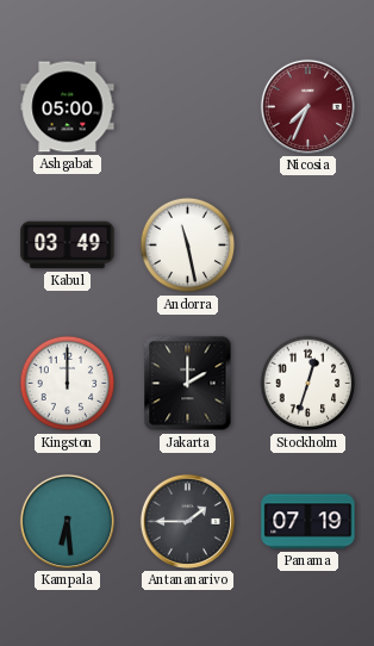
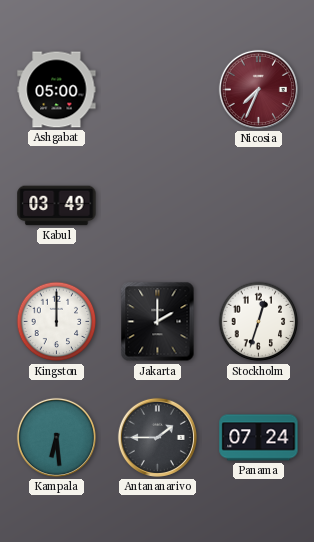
Andorra: 11:28 -> none
Panama: 07:19 -> 07:24
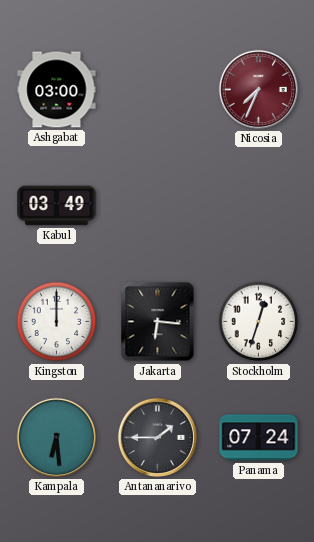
Ashgabat: 05:00 -> 03:00
Jakarta: 2:00 -> 6:16
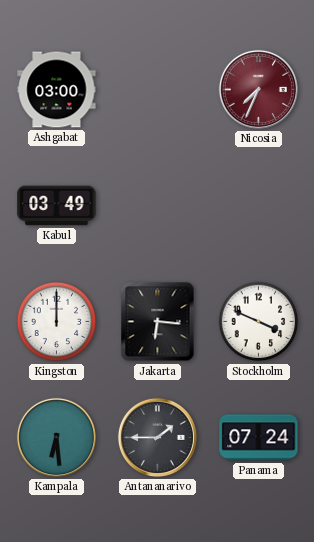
Stockholm: 12:33 -> 3:49
